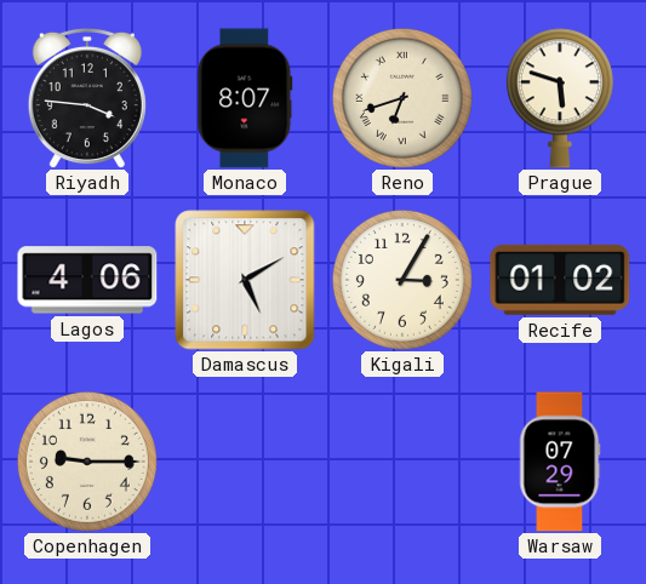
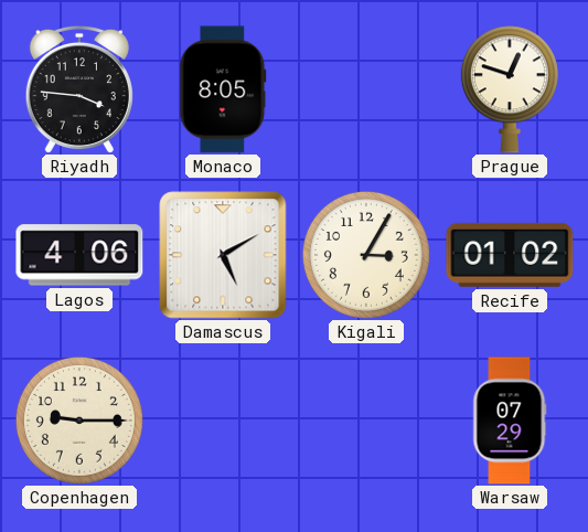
Monaco: 8:07 -> 8:05
Reno: 6:42 -> none
Prague: 5:48 -> 12:48
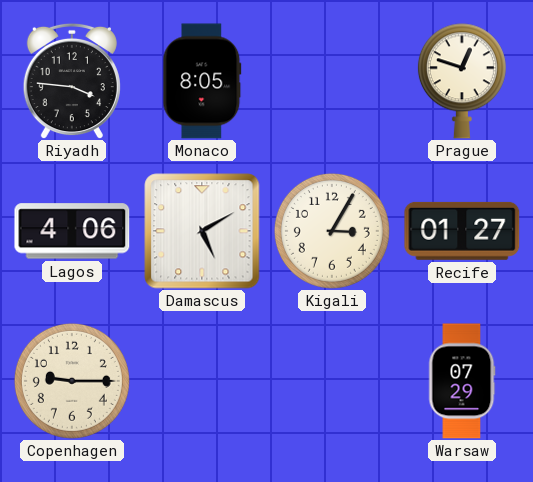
Recife: 01:02 -> 01:27
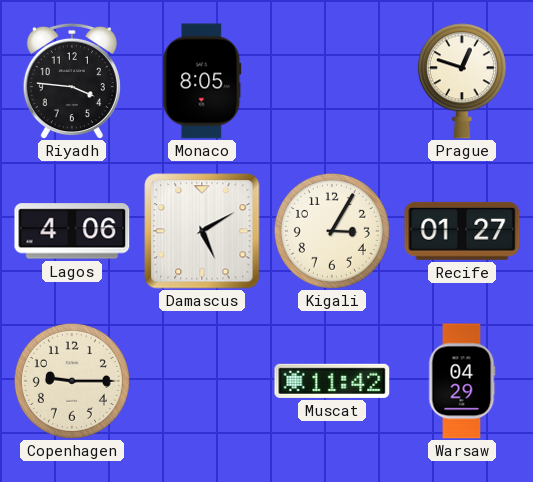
Muscat: none -> 11:42
Warsaw: 07:29 -> 04:29
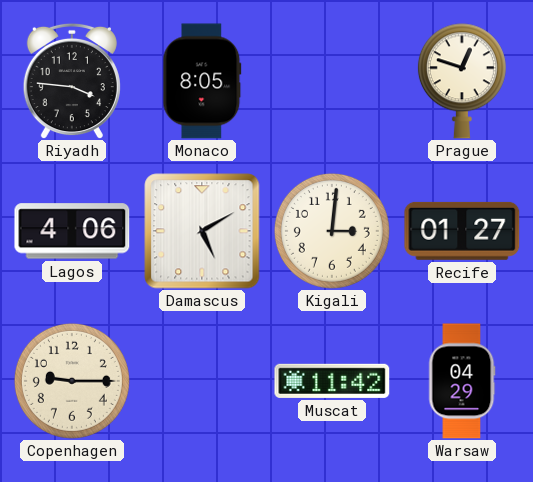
Kigali: 3:05 -> 3:01
